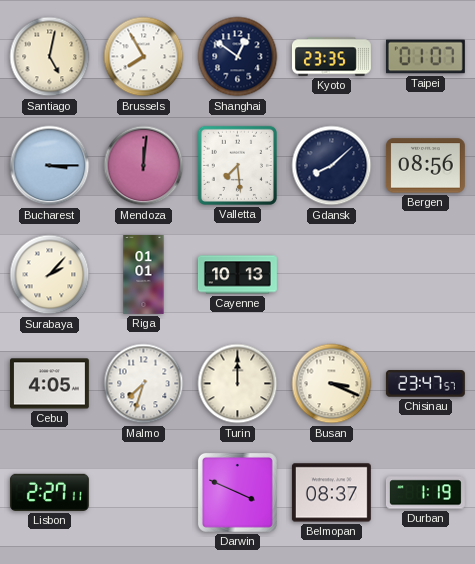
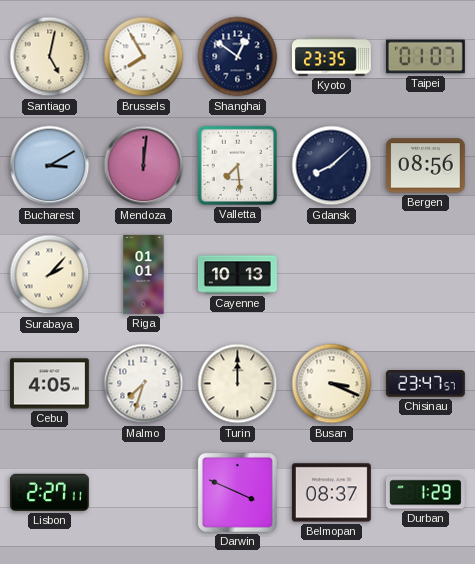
Bucharest: 3:15 -> 3:10
Durban: 1:19 -> 1:29
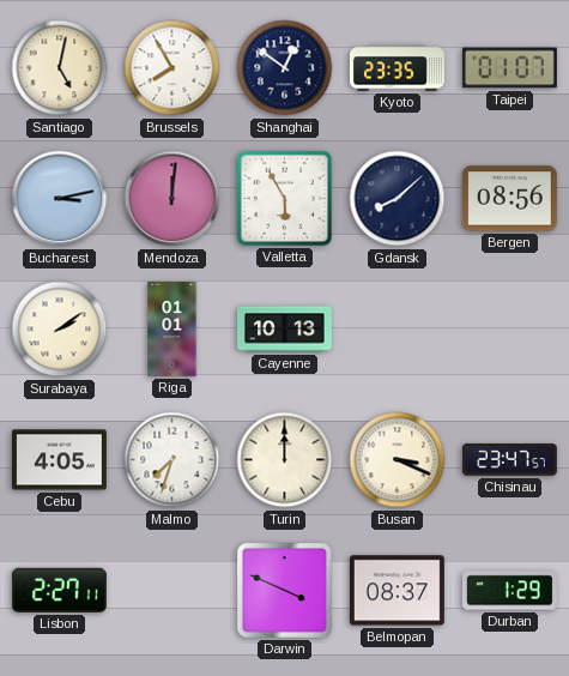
Bucharest: 3:10 -> 3:13
Valletta: 7:29 -> 5:55
Surabaya: 2:07 -> 2:09
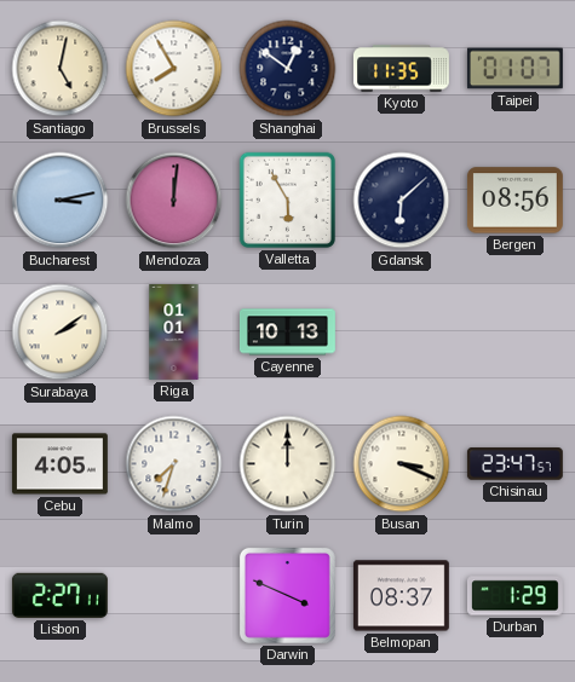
Kyoto: 23:35 -> 11:35
Gdansk: 8:08 -> 6:08
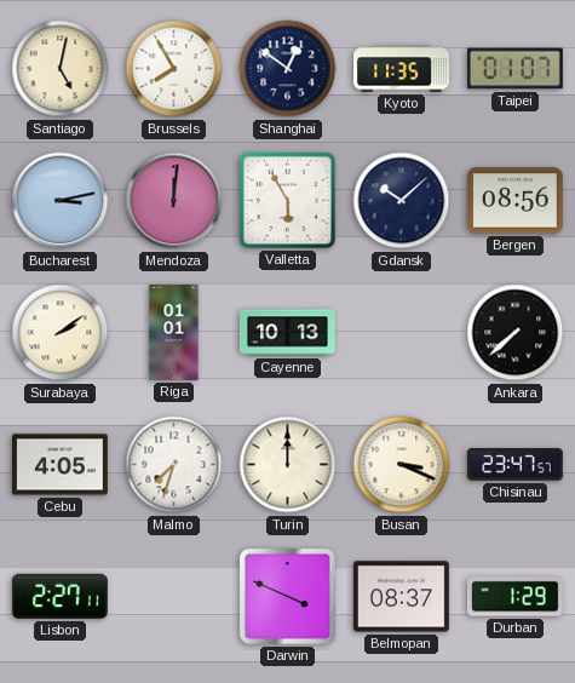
Gdansk: 6:08 -> 10:08
Ankara: none -> 7:38
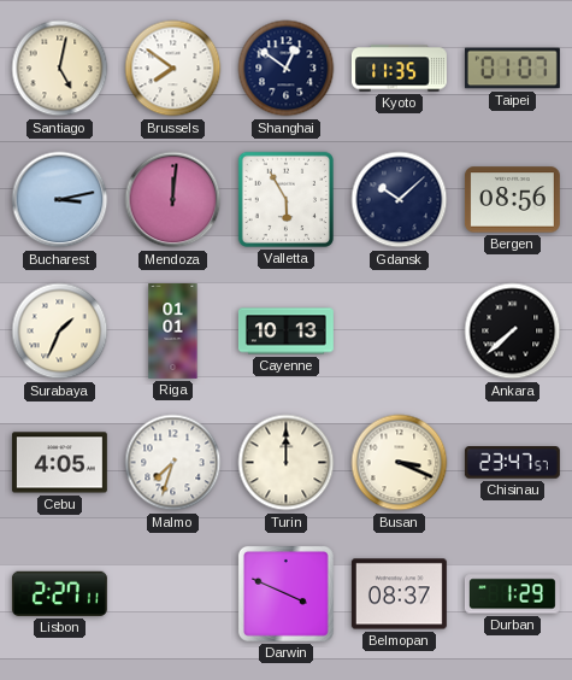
Brussels: 7:55 -> 7:51
Surabaya: 2:09 -> 1:34
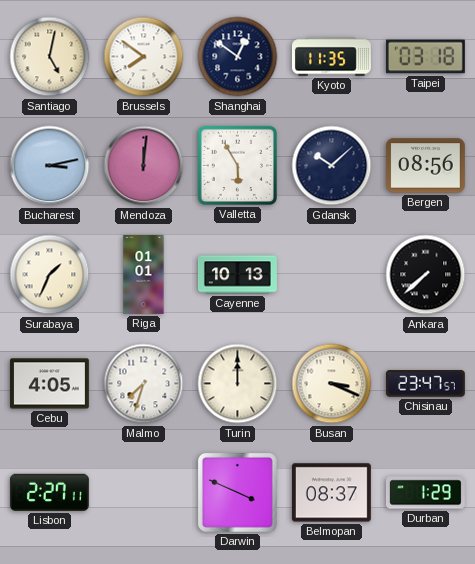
Taipei: 01:07 -> 03:18
